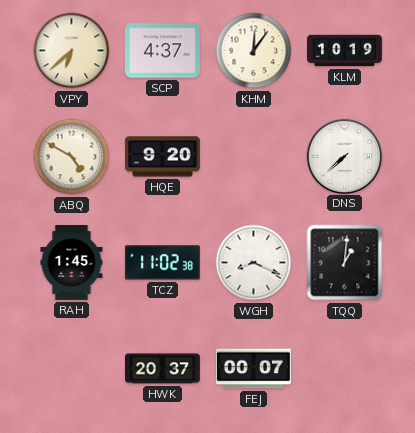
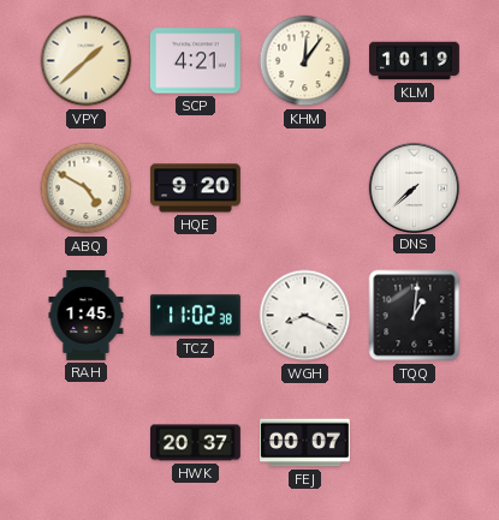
VPY: 6:38 -> 1:38
SCP: 4:37 -> 4:21
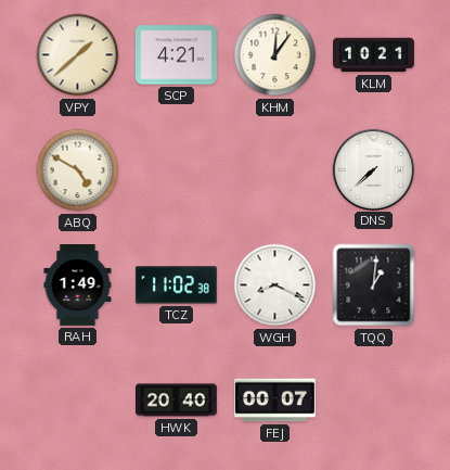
KLM: 10:19 -> 10:21
HQE: 9:20 -> none
RAH: 1:45 -> 1:49
HWK: 20:37 -> 20:40
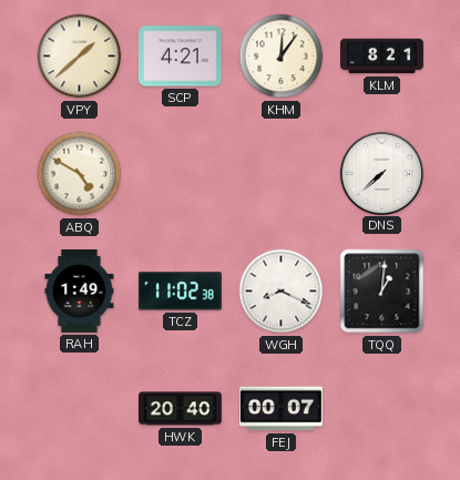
KLM: 10:21 -> 8:21
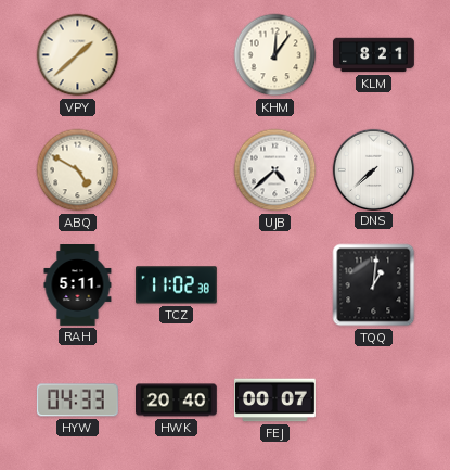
SCP: 4:21 -> none
UJB: none -> 4:38
RAH: 1:49 -> 5:11
WGH: 8:19 -> none
HYW: none -> 04:33
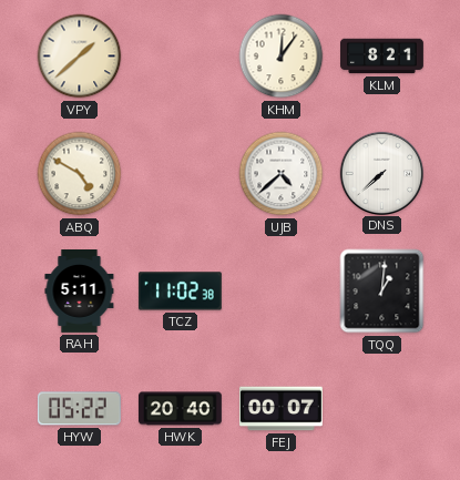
HYW: 04:33 -> 05:22
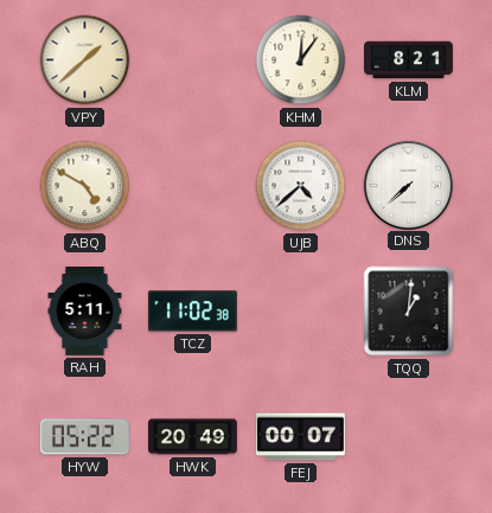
HWK: 20:40 -> 20:49
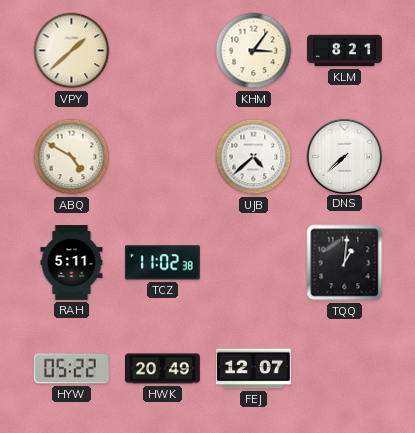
KHM: 12:06 -> 3:06
FEJ: 00:07 -> 12:07
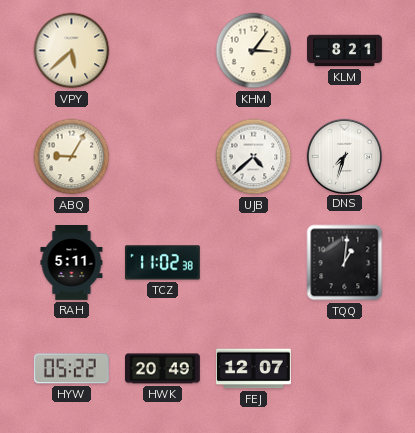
VPY: 1:38 -> 5:38
ABQ: 4:50 -> 9:05
DNS: 7:38 -> 7:33
